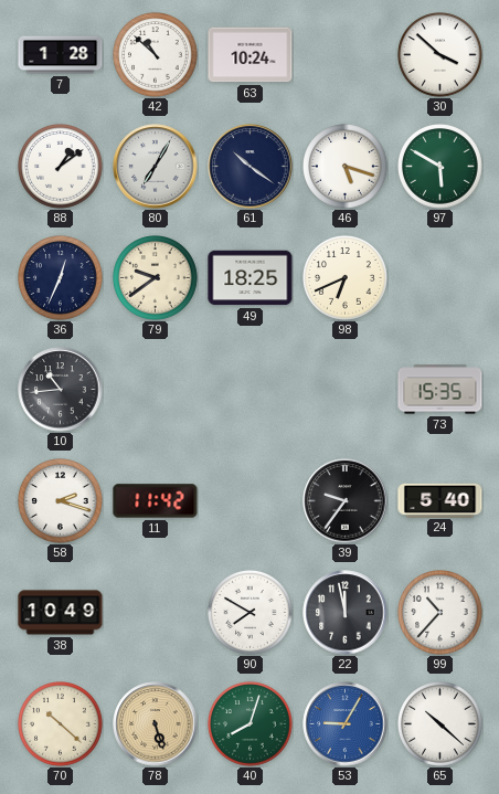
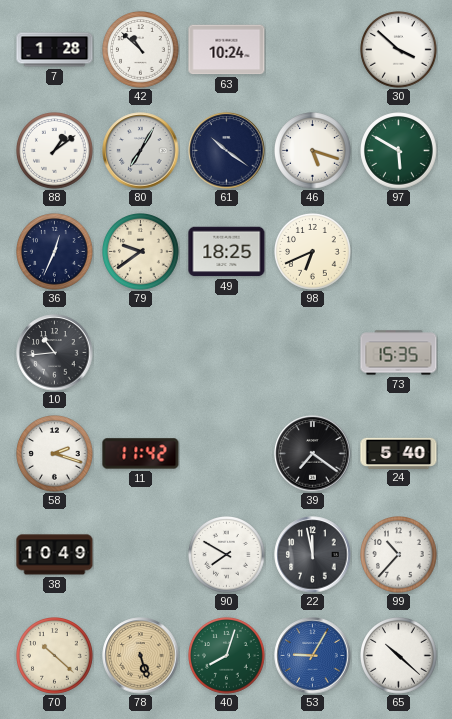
39: 9:36 -> 7:21
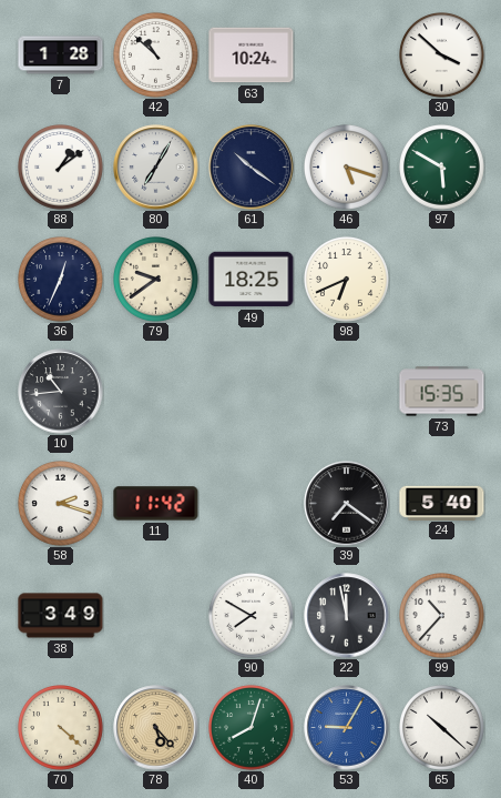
38: 10:49 -> 3:49
70: 10:22 -> 4:22
78: 5:27 -> 5:23
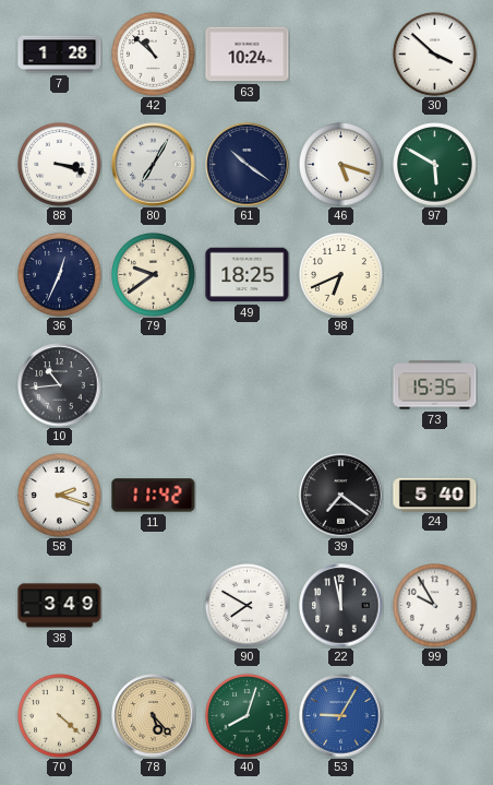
88: 1:09 -> 3:18
99: 10:37 -> 9:55
65: 10:22 -> none
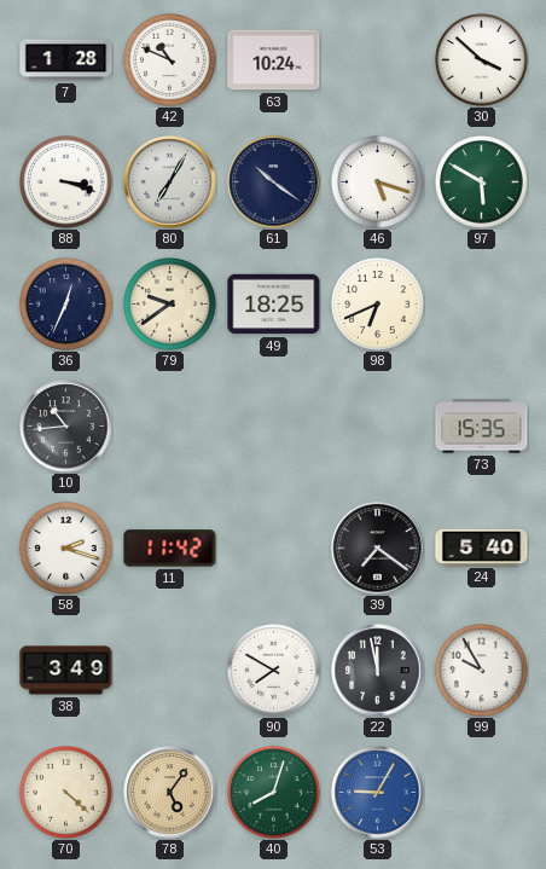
42: 10:52 -> 10:49
78: 5:23 -> 5:06
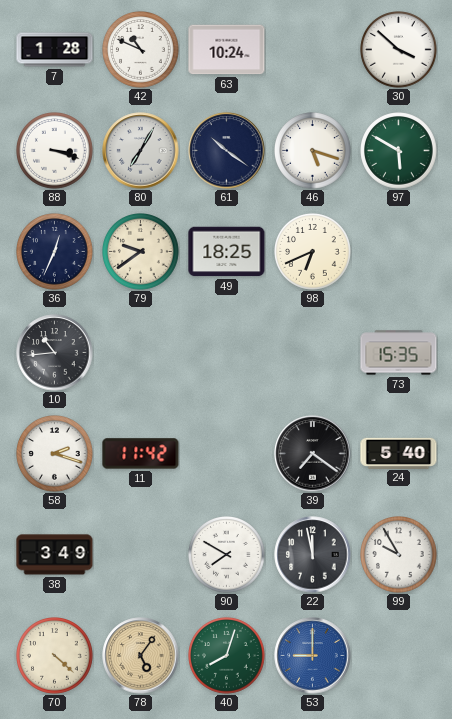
53: 9:05 -> 9:00
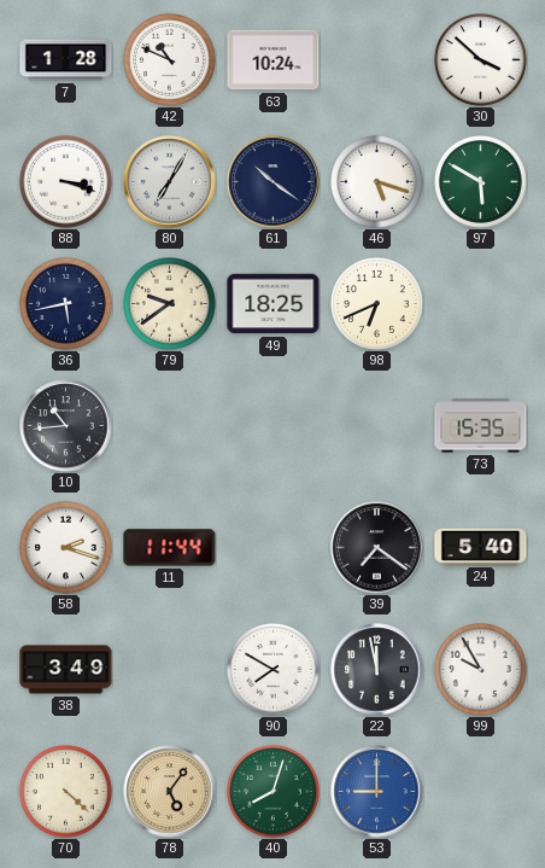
36: 12:34 -> 5:43
11: 11:42 -> 11:44
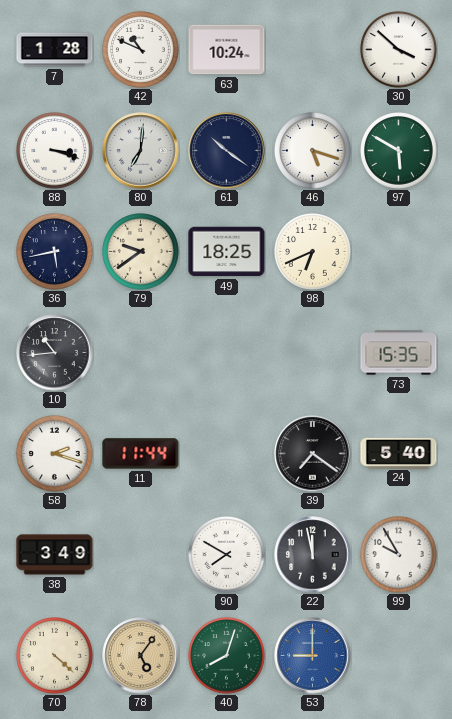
80: 7:05 -> 7:01
